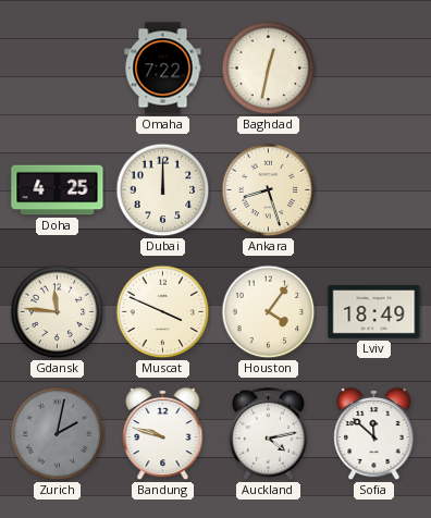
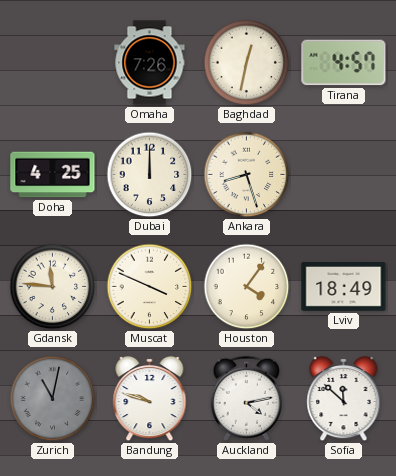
Omaha: 7:22 -> 7:26
Tirana: none -> 4:57
Zurich: 2:02 -> 11:02
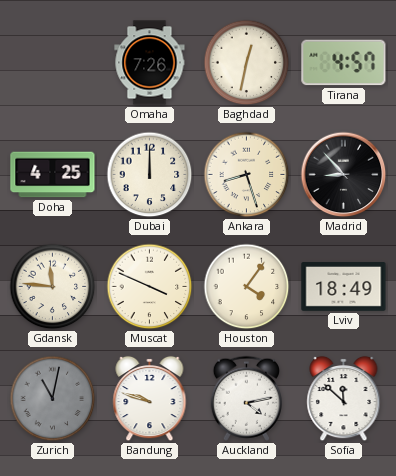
Madrid: none -> 8:53
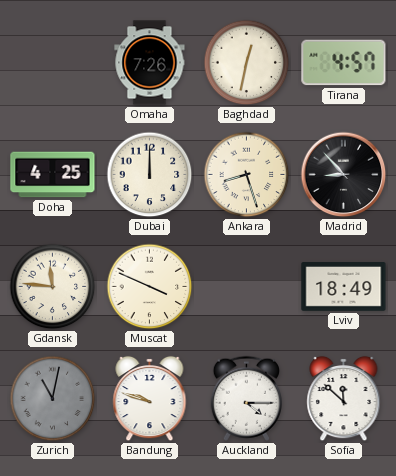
Houston: 4:06 -> none
Auckland: 4:13 -> 4:15
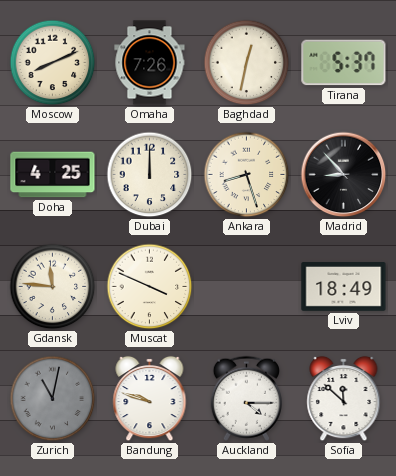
Moscow: none -> 8:11
Tirana: 4:57 -> 5:37
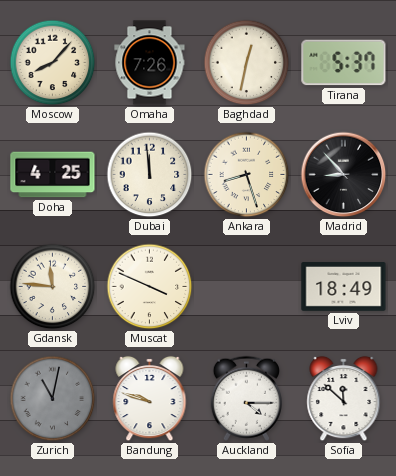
Moscow: 8:11 -> 8:07
Dubai: 12:00 -> 11:59
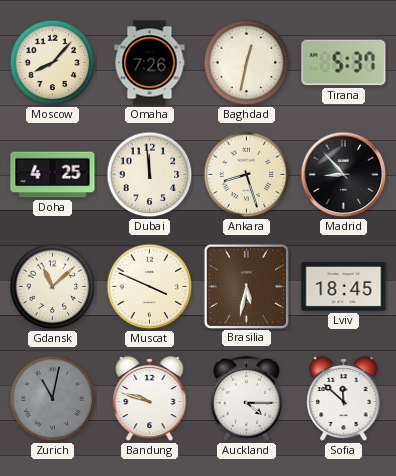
Gdansk: 11:46 -> 11:08
Brasilia: none -> 5:32
Lviv: 18:49 -> 18:45
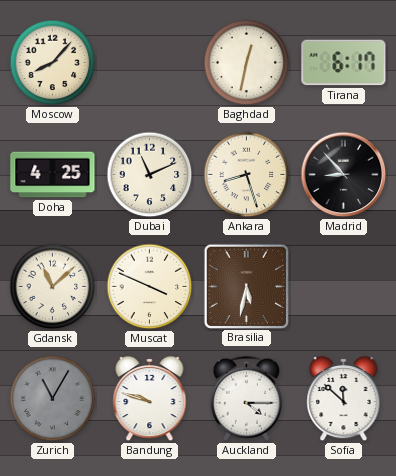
Omaha: 7:26 -> none
Tirana: 5:37 -> 6:17
Dubai: 11:59 -> 11:11
Lviv: 18:45 -> none
Zurich: 11:02 -> 11:05
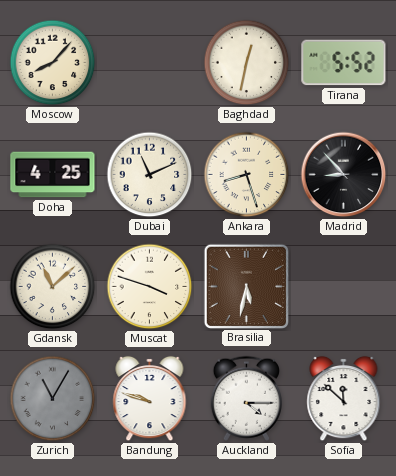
Tirana: 6:17 -> 5:52
Muscat: 3:49 -> 3:48
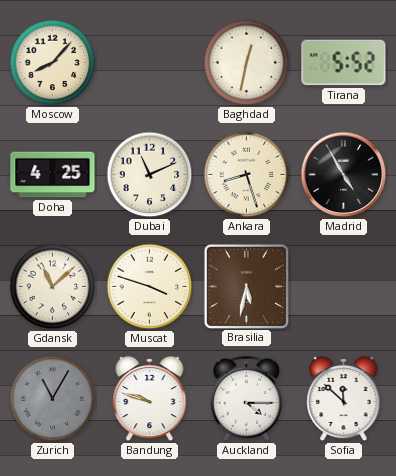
Madrid: 8:53 -> 4:55
